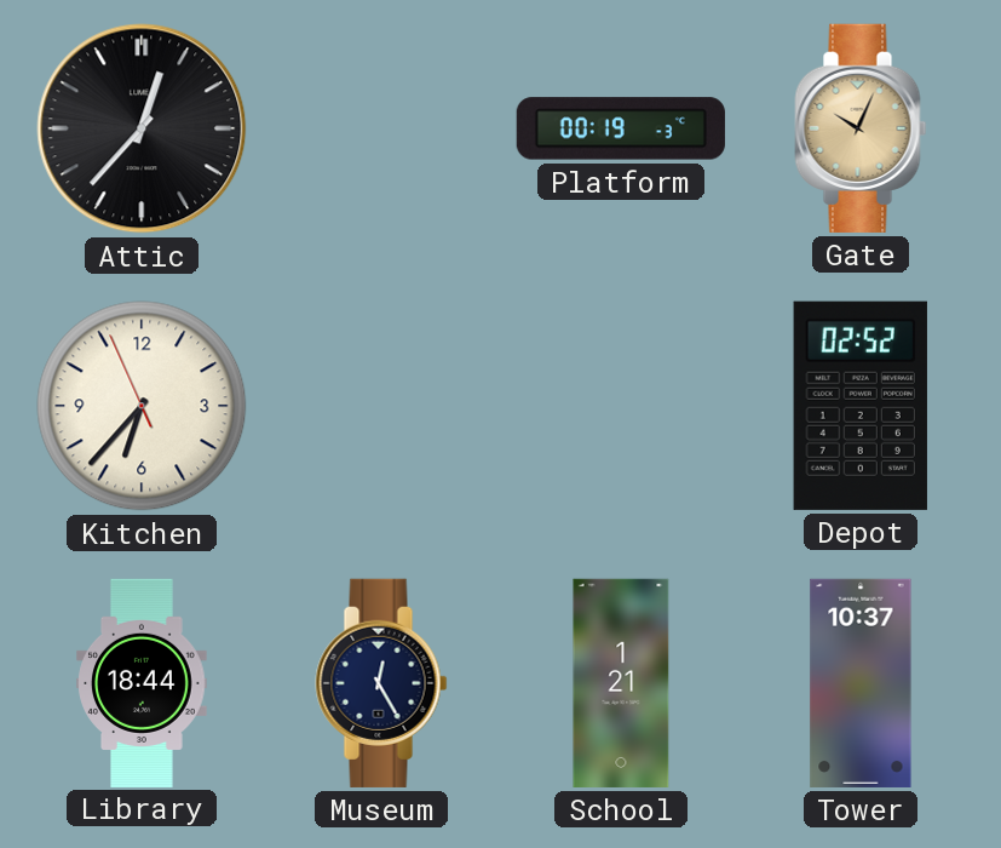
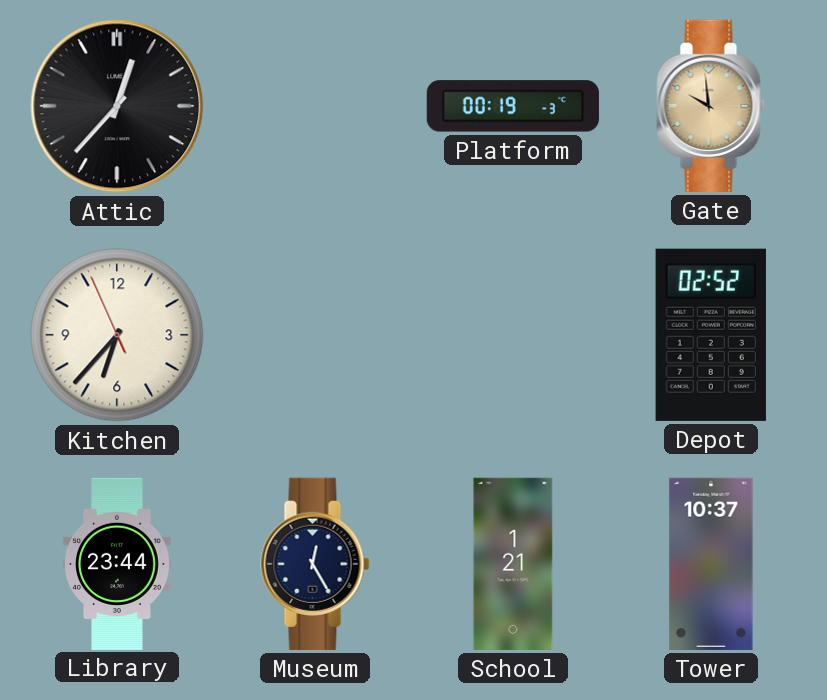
Gate: 10:04 -> 9:59
Library: 18:44 -> 23:44
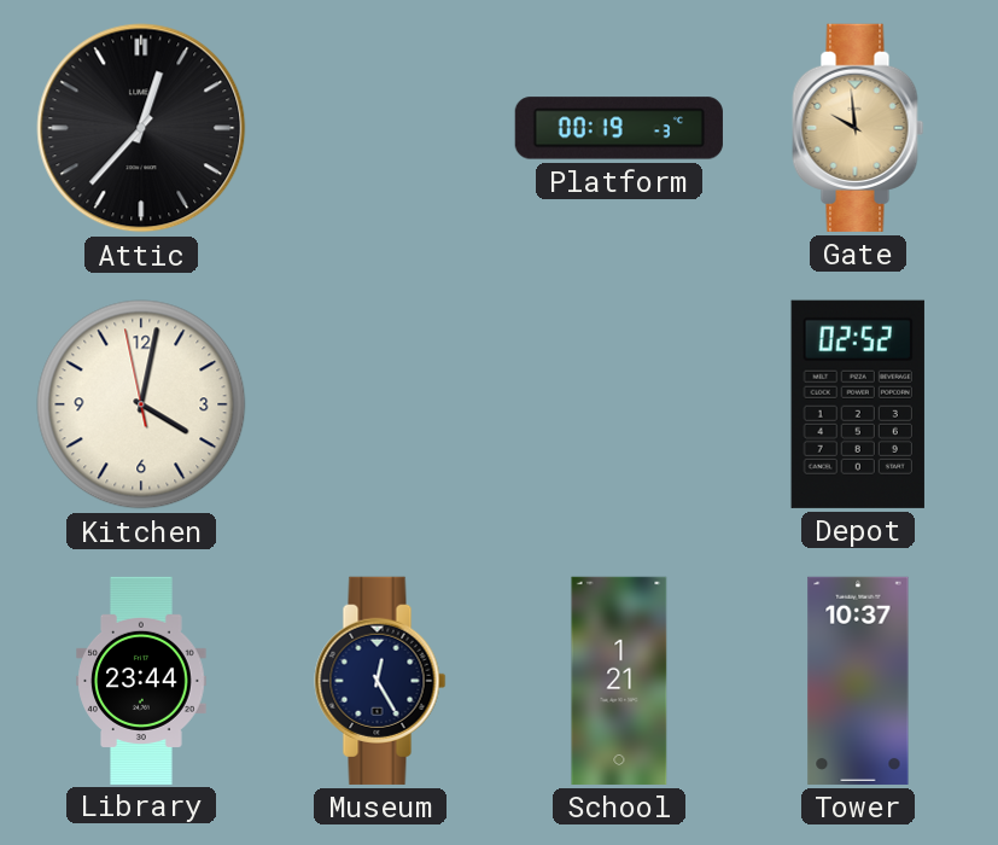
Kitchen: 6:36 -> 4:01
